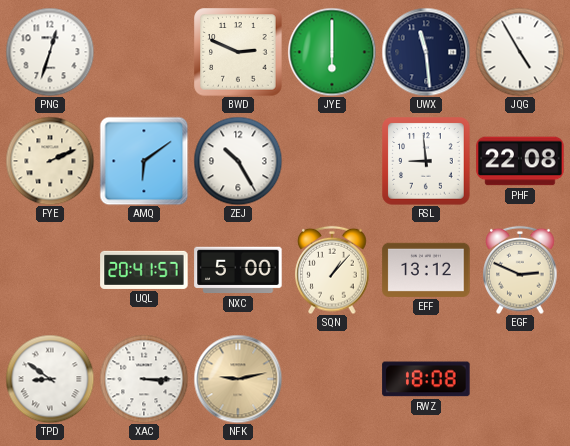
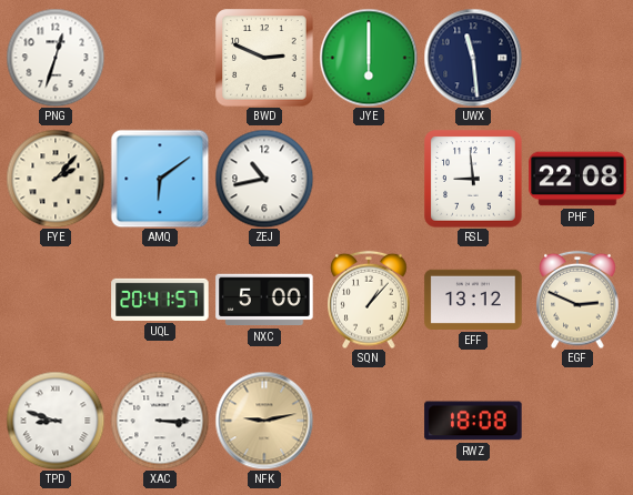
JQG: 4:55 -> none
FYE: 2:11 -> 2:07
ZEJ: 10:25 -> 10:43
TPD: 8:51 -> 8:48
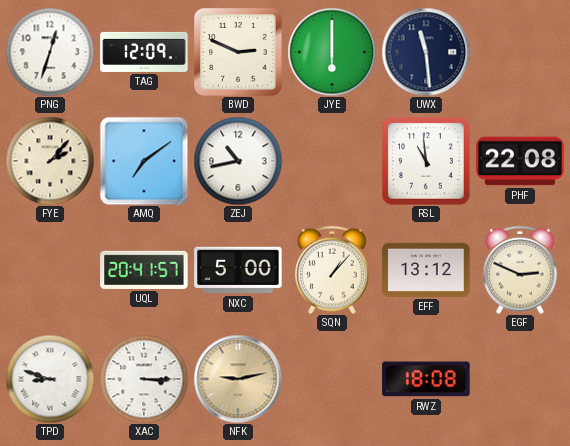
TAG: none -> 12:09
AMQ: 6:09 -> 7:09
RSL: 8:59 -> 10:59
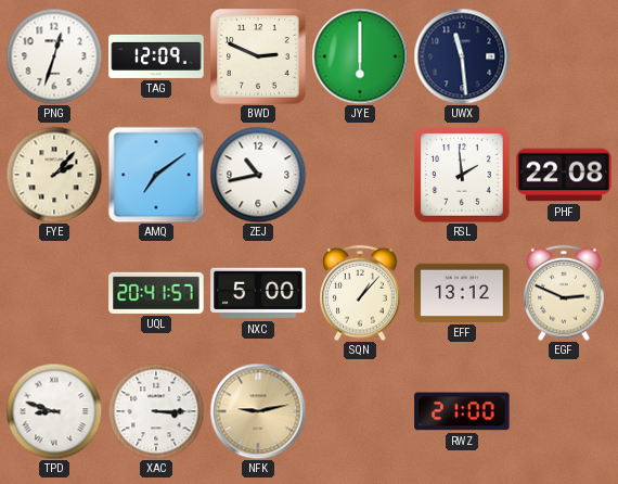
RSL: 10:59 -> 1:59
RWZ: 18:08 -> 21:00
